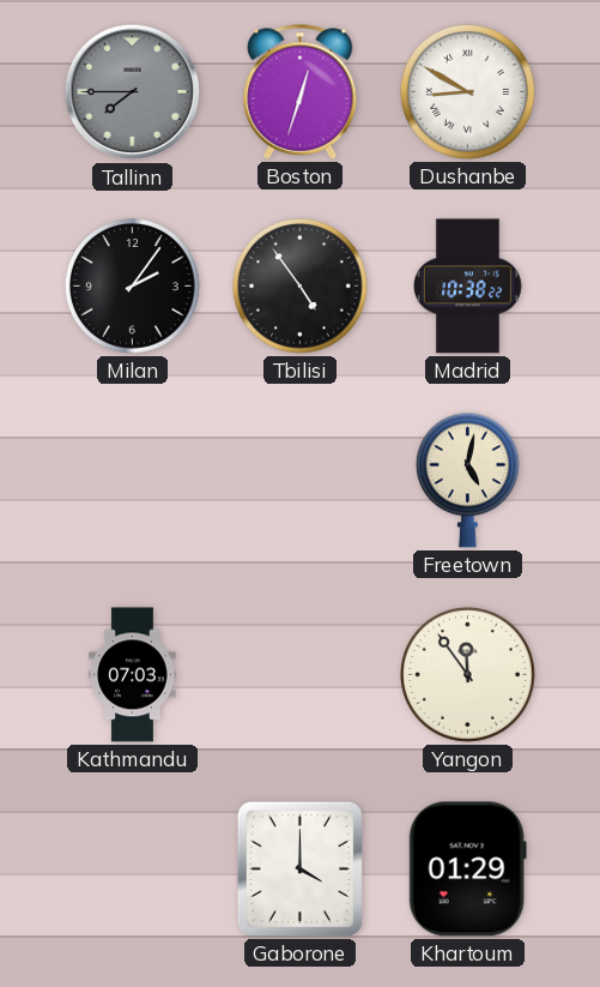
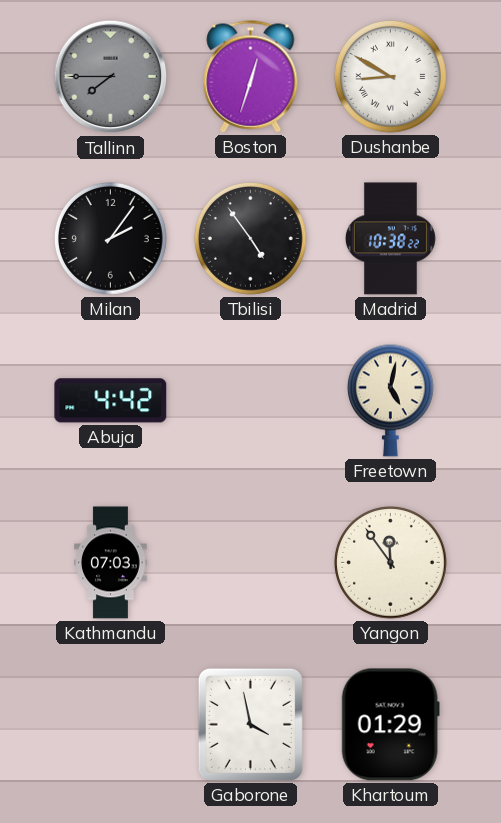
Abuja: none -> 4:42
Gaborone: 4:00 -> 3:58
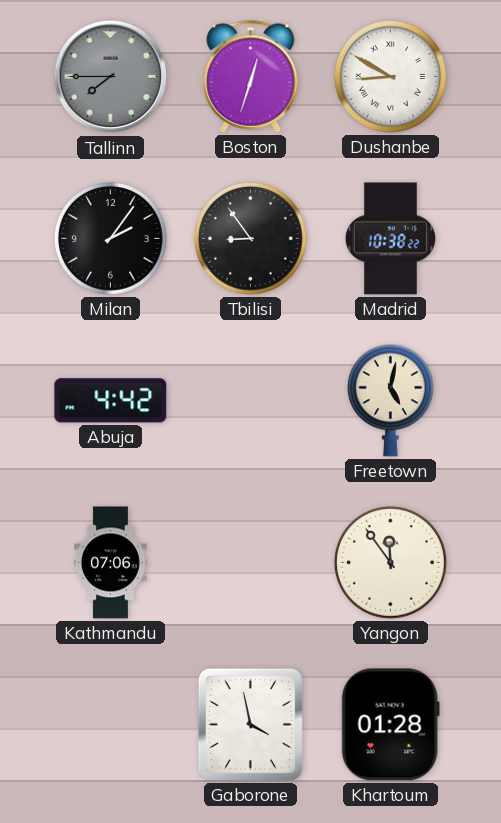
Tbilisi: 4:54 -> 8:54
Kathmandu: 07:03 -> 07:06
Khartoum: 01:29 -> 01:28
